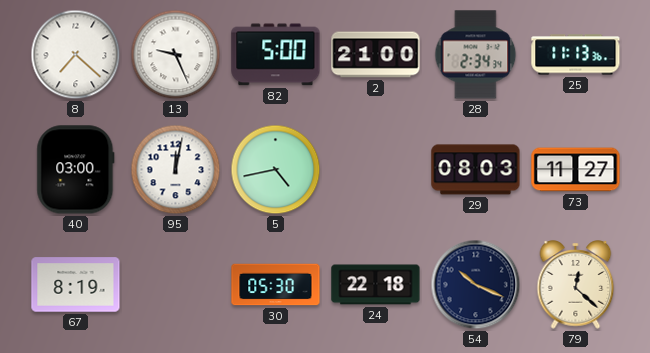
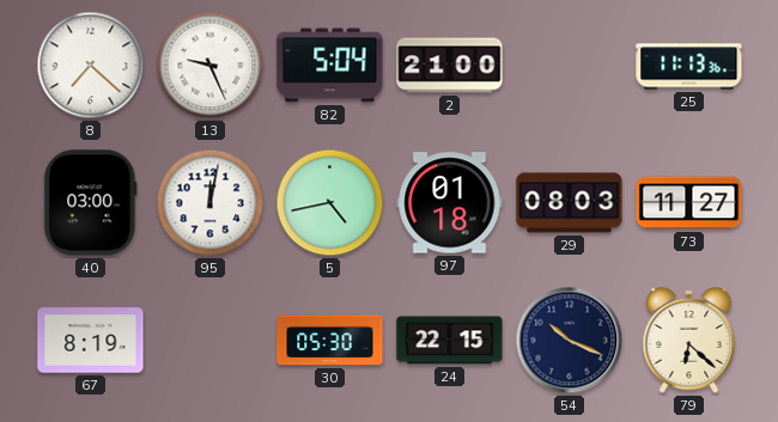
82: 5:00 -> 5:04
28: 2:34 -> none
97: none -> 01:18
24: 22:18 -> 22:15
79: 12:22 -> 6:22
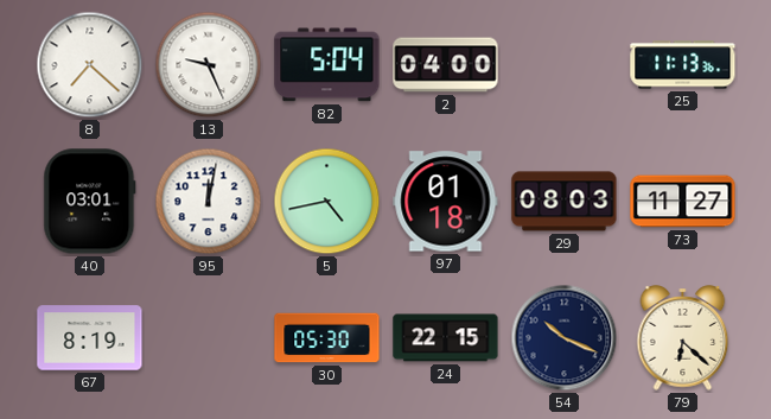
2: 21:00 -> 04:00
40: 03:00 -> 03:01
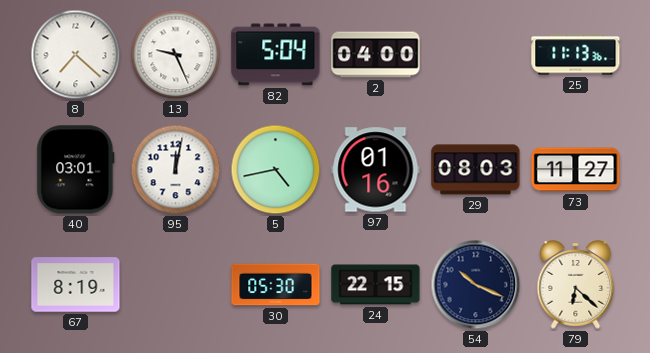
97: 01:18 -> 01:16
